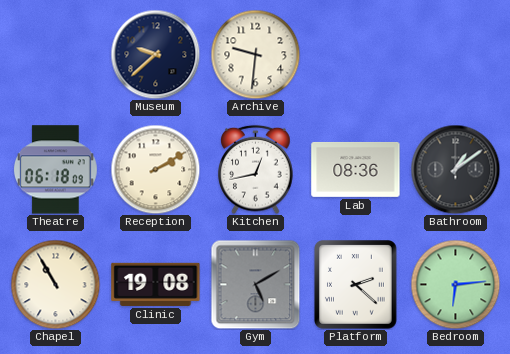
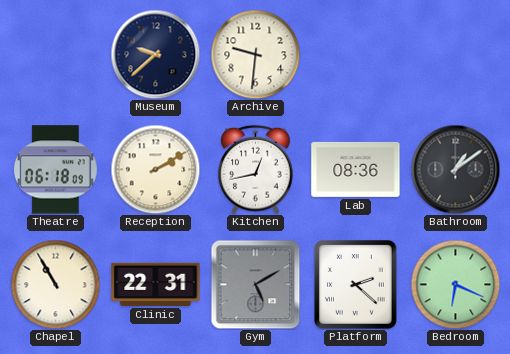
Clinic: 19:08 -> 22:31
Bedroom: 6:14 -> 6:19
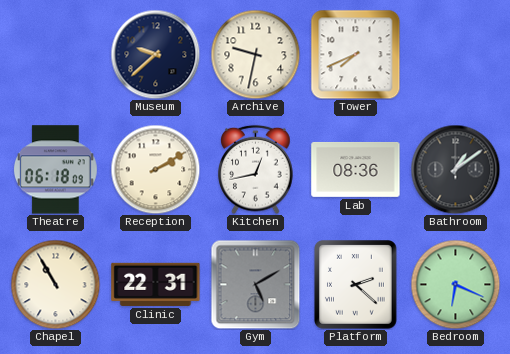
Archive: 9:31 -> 9:32
Tower: none -> 7:41
